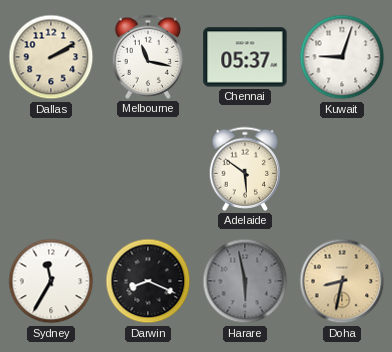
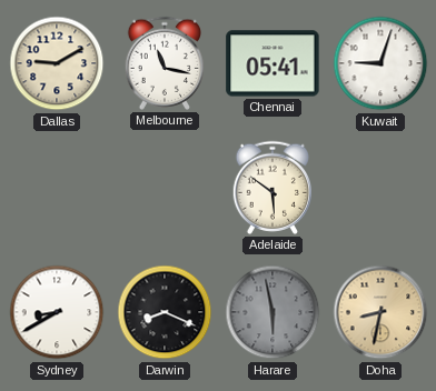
Dallas: 2:10 -> 9:10
Chennai: 05:37 -> 05:41
Sydney: 11:35 -> 8:40
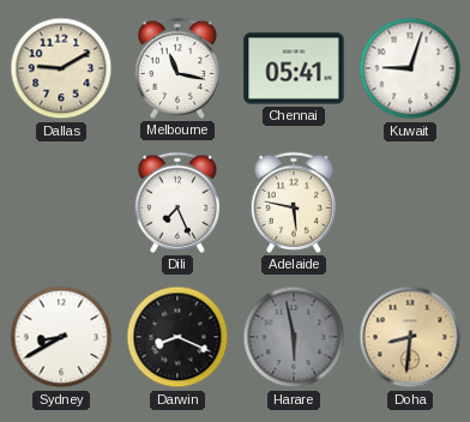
Dili: none -> 7:26
Adelaide: 5:51 -> 5:47
Doha: 8:32 -> 8:31
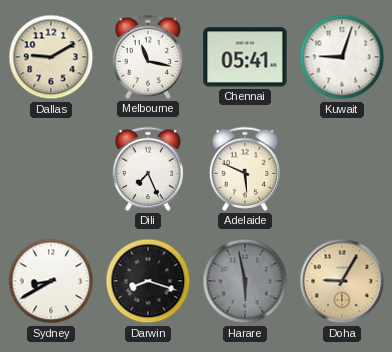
Adelaide: 5:47 -> 5:49
Darwin: 8:19 -> 8:18
Doha: 8:31 -> 9:05
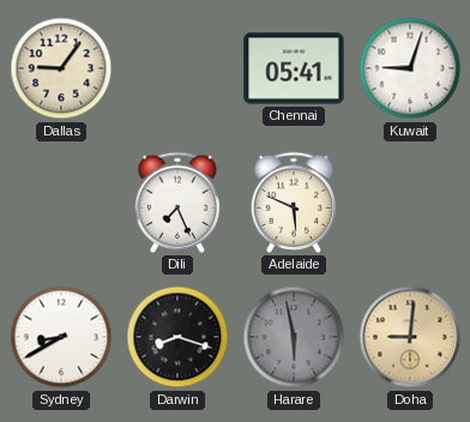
Dallas: 9:10 -> 9:06
Melbourne: 11:17 -> none
Doha: 9:05 -> 9:01
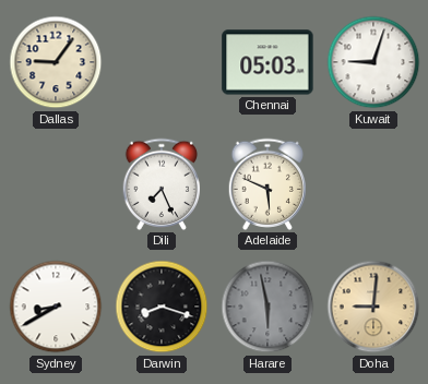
Chennai: 05:41 -> 05:03
